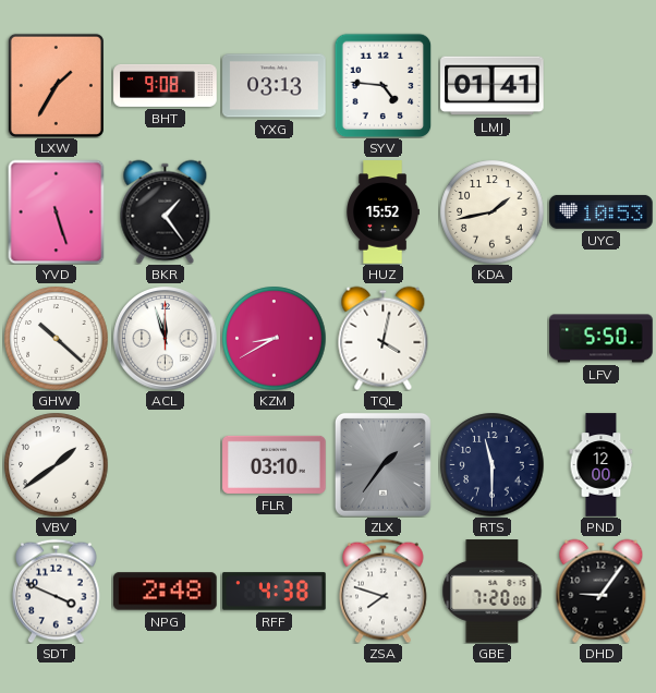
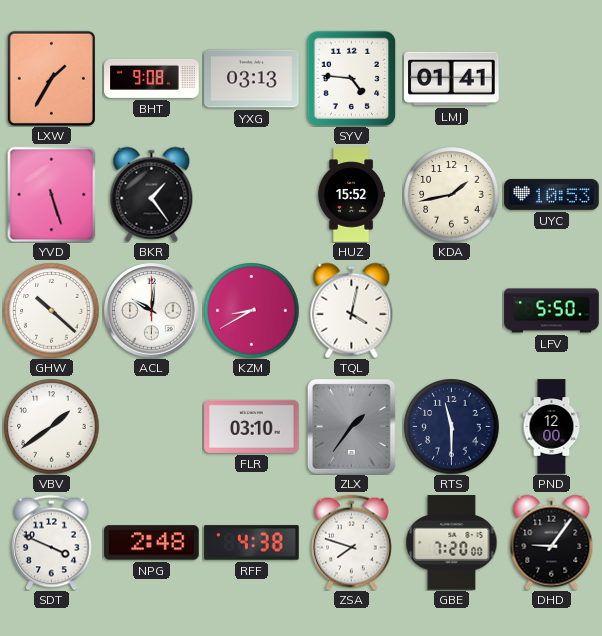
ACL: 11:57 -> 10:01
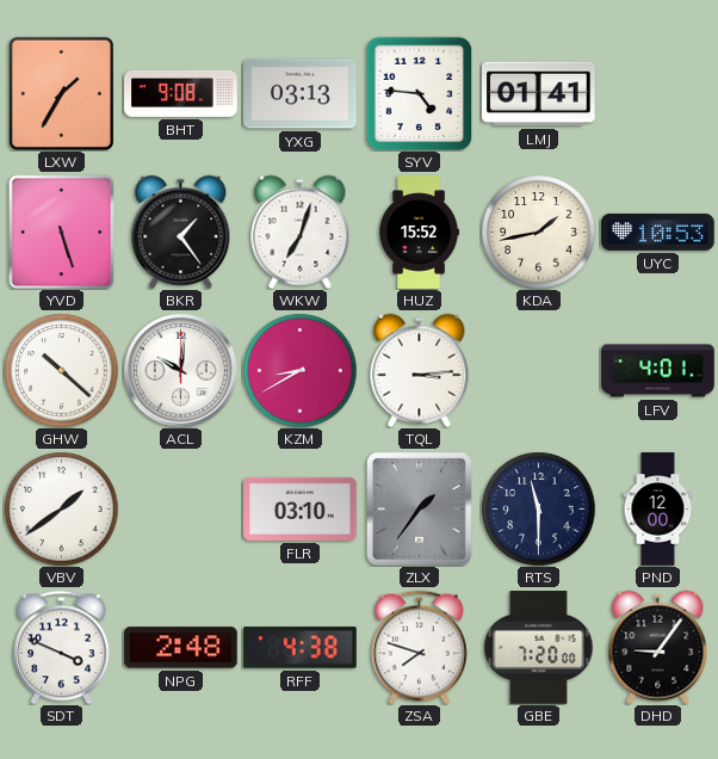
WKW: none -> 7:03
TQL: 4:02 -> 3:14
LFV: 5:50 -> 4:01
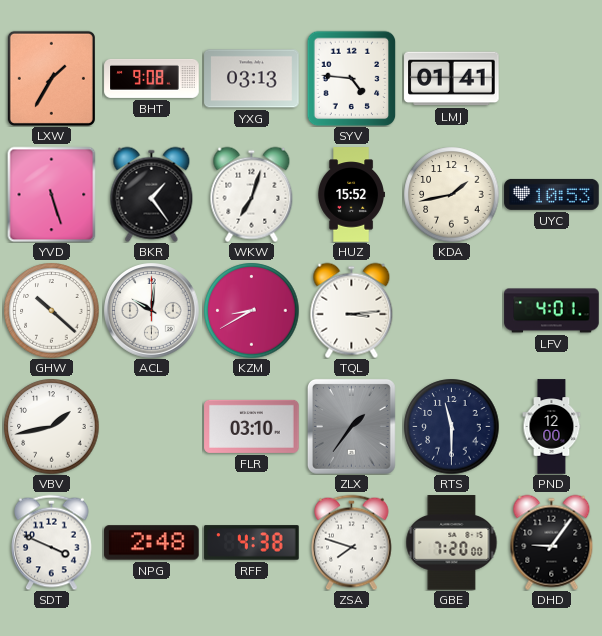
VBV: 1:39 -> 1:43
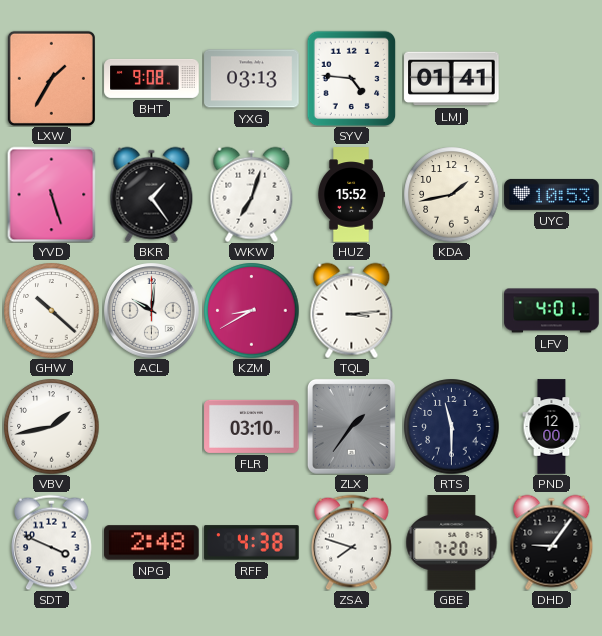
GBE: 7:20:00 -> 7:20:15
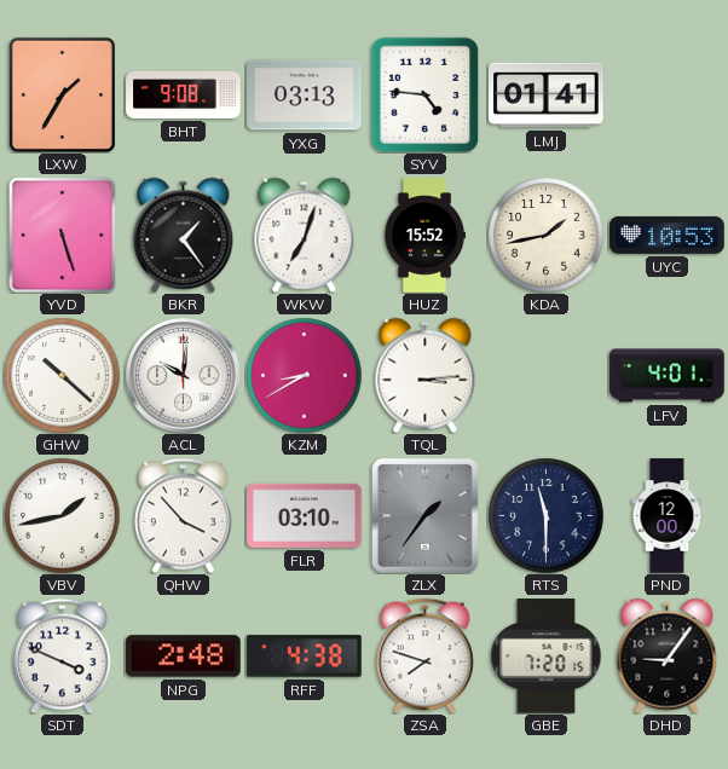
QHW: none -> 3:53
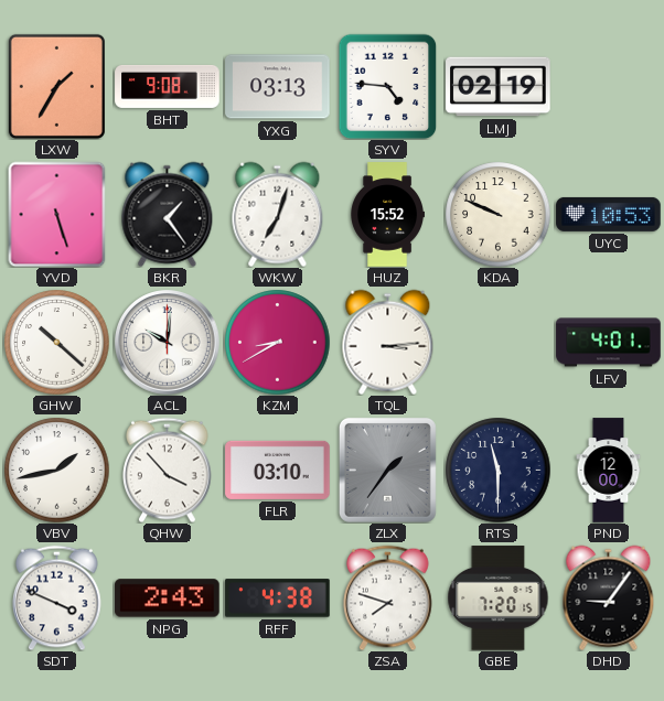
LMJ: 01:41 -> 02:19
KDA: 1:43 -> 9:49
NPG: 2:48 -> 2:43
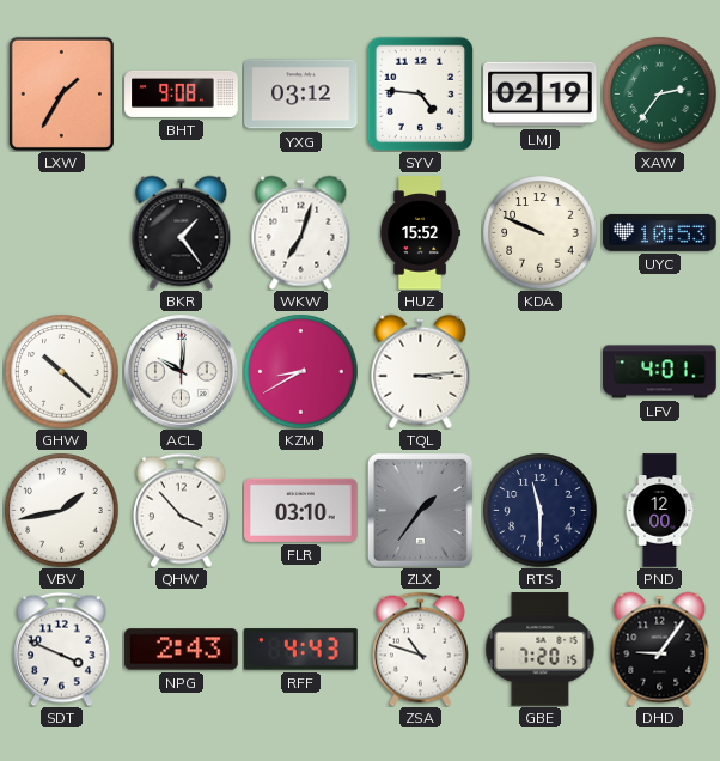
YXG: 03:13 -> 03:12
XAW: none -> 2:36
YVD: 5:27 -> none
RFF: 4:38 -> 4:43
ZSA: 7:48 -> 10:48
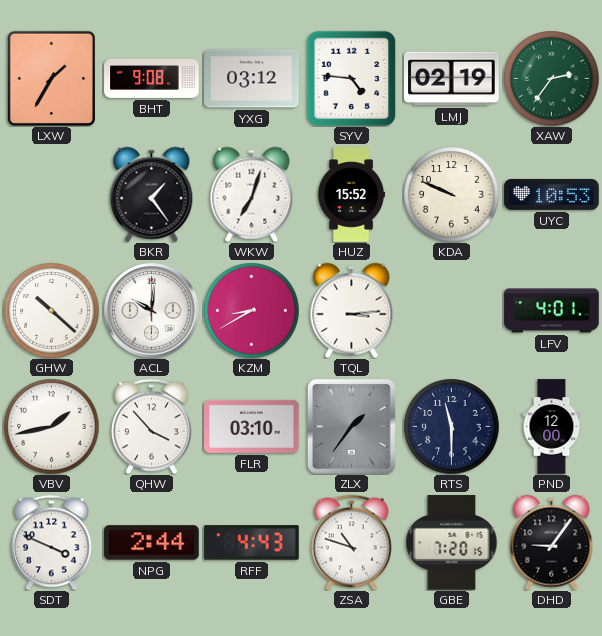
NPG: 2:43 -> 2:44
